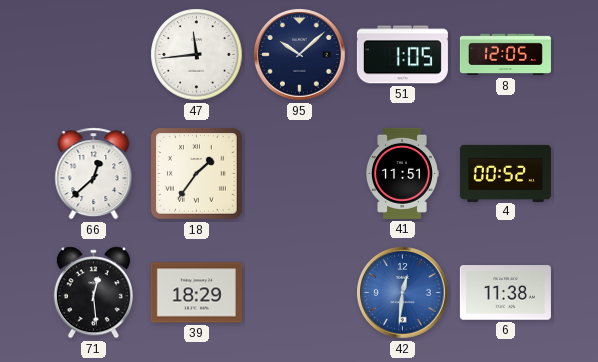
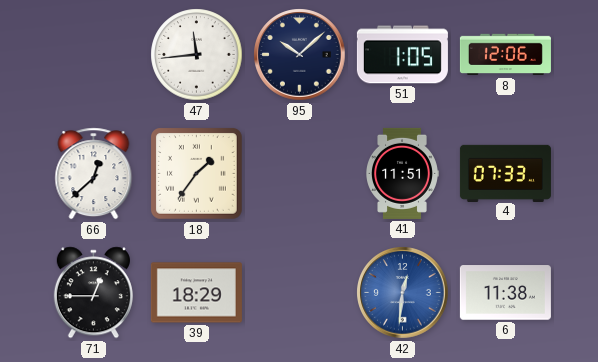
8: 12:05 -> 12:06
4: 00:52 -> 07:33
71: 12:29 -> 12:45
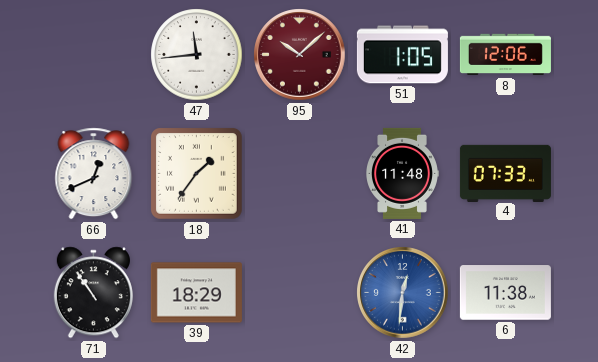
95 dial: navy -> burgundy
66: 12:38 -> 12:41
41: 11:51 -> 11:48
71: 12:45 -> 10:54
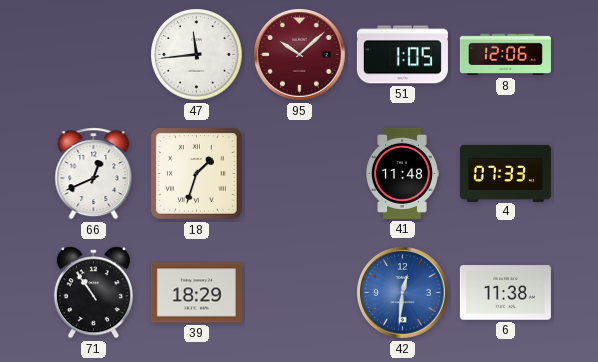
18: 1:36 -> 1:33
